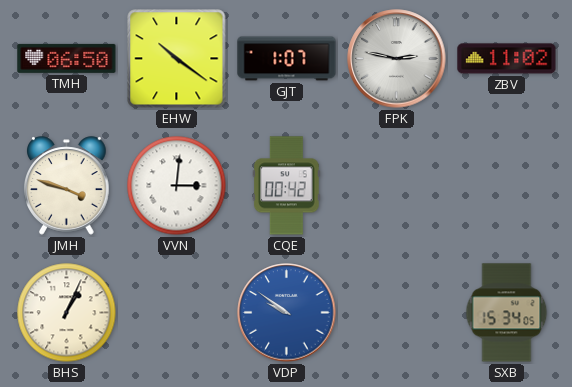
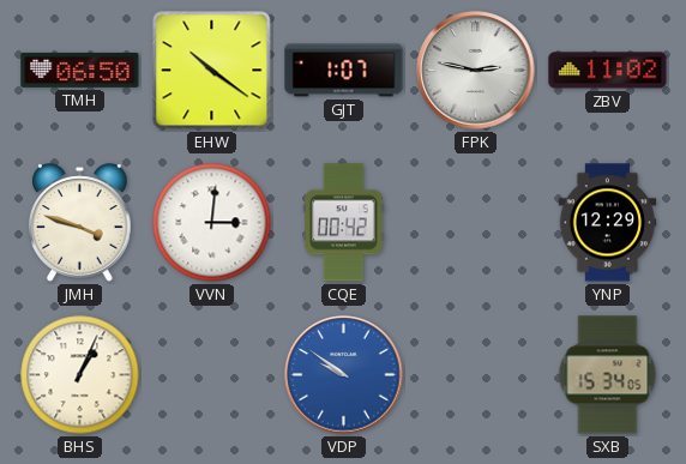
YNP: none -> 12:29
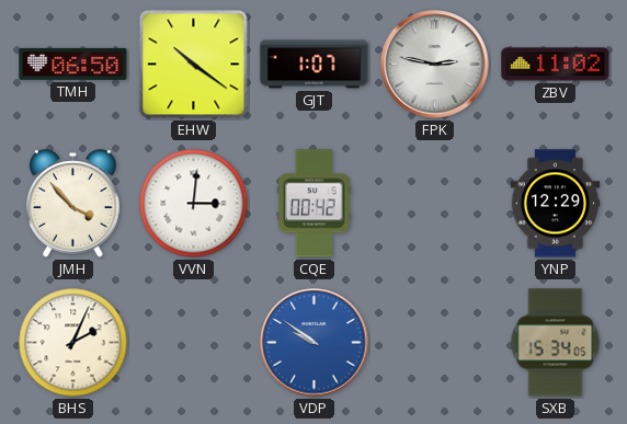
JMH: 3:48 -> 3:53
BHS: 1:04 -> 2:04
